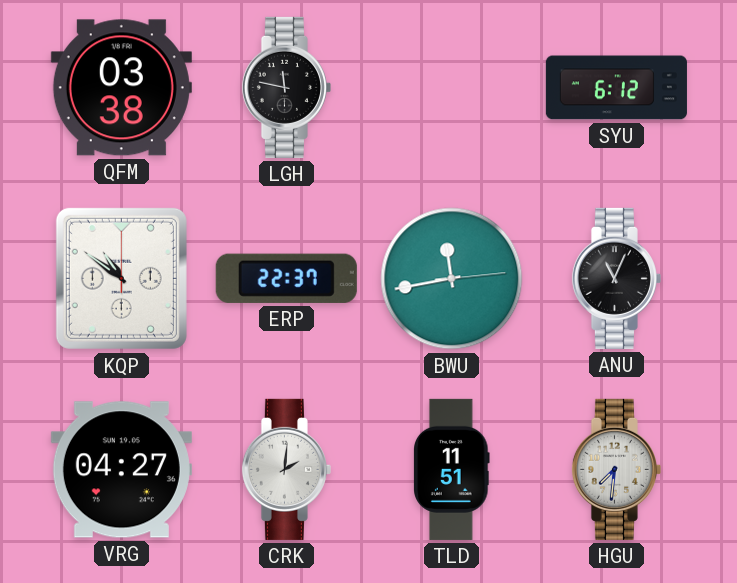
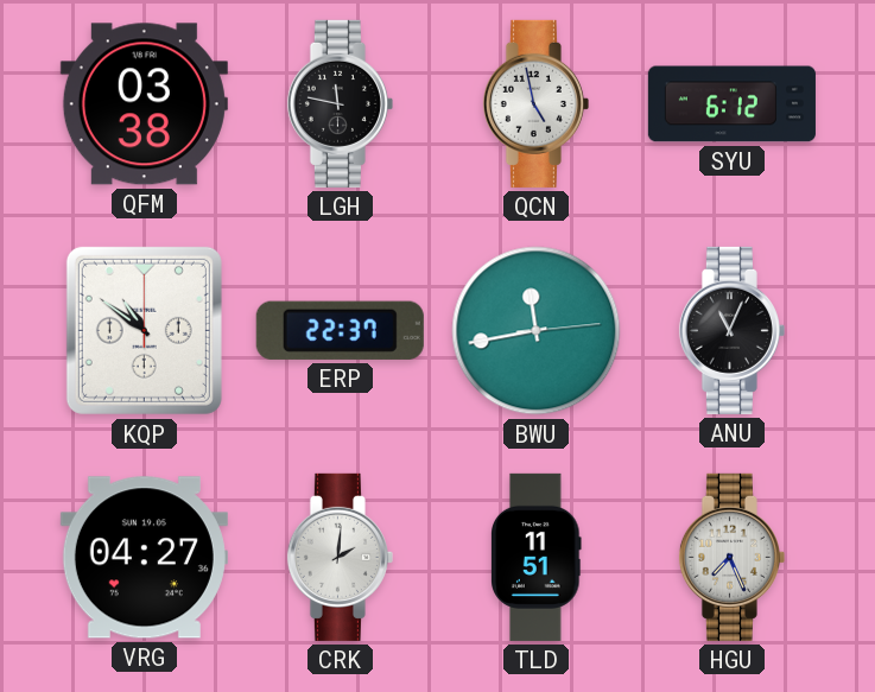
QCN: none -> 4:58
HGU: 7:31 -> 7:26
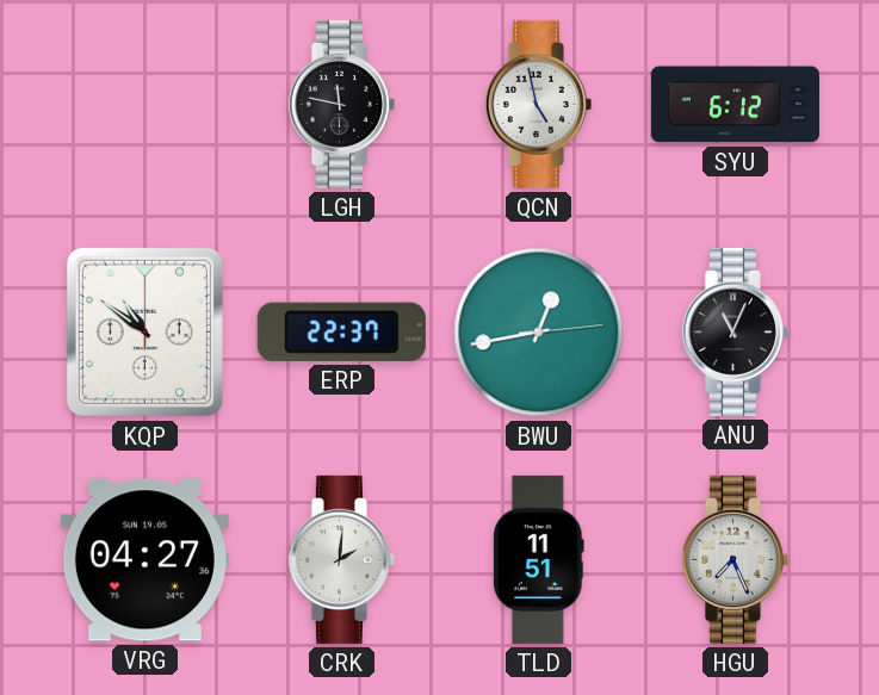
QFM: 03:38 -> none
BWU: 11:43 -> 12:43
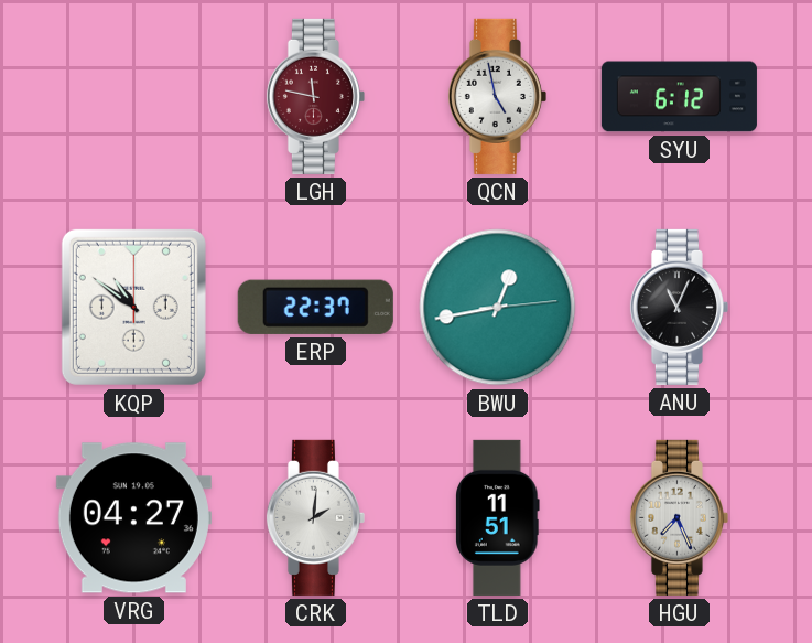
LGH dial: black -> burgundy
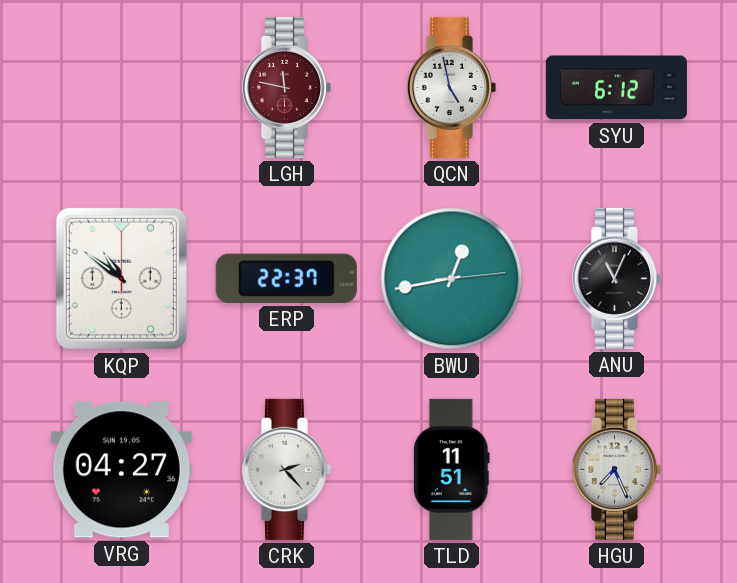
CRK: 2:01 -> 2:23
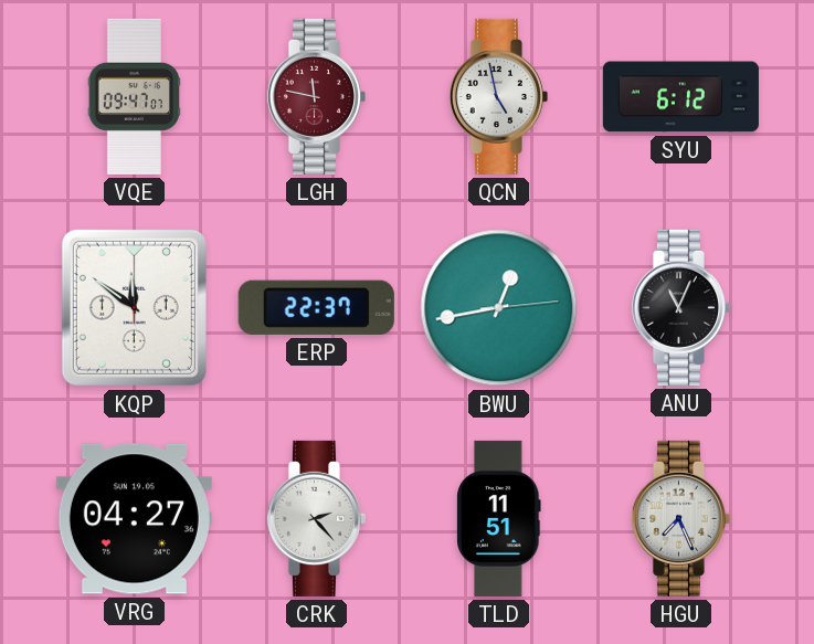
VQE: none -> 09:47
KQP: 10:51 -> 11:51
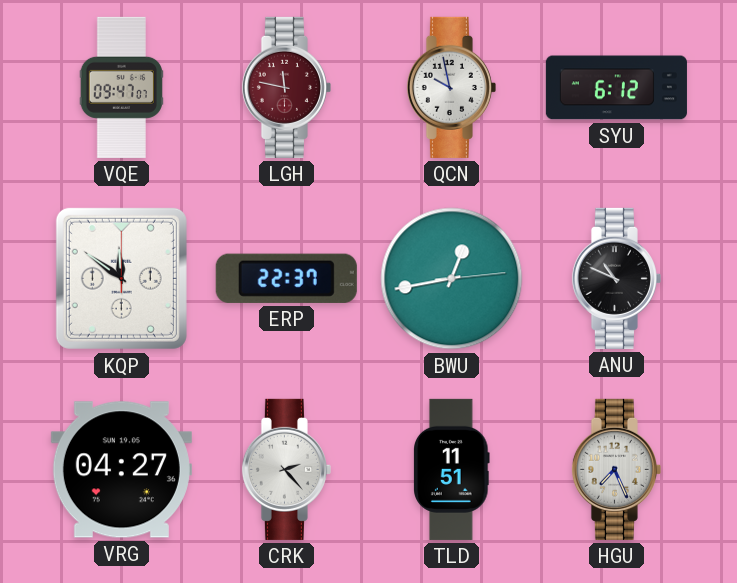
QCN: 4:58 -> 9:58
ANU: 11:04 -> 10:49
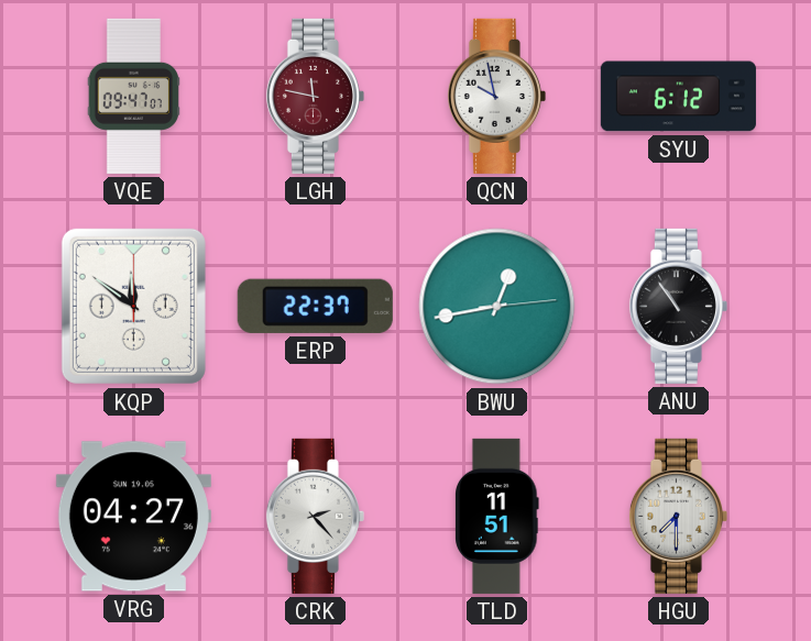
ANU: 10:49 -> 10:54
HGU: 7:26 -> 7:30
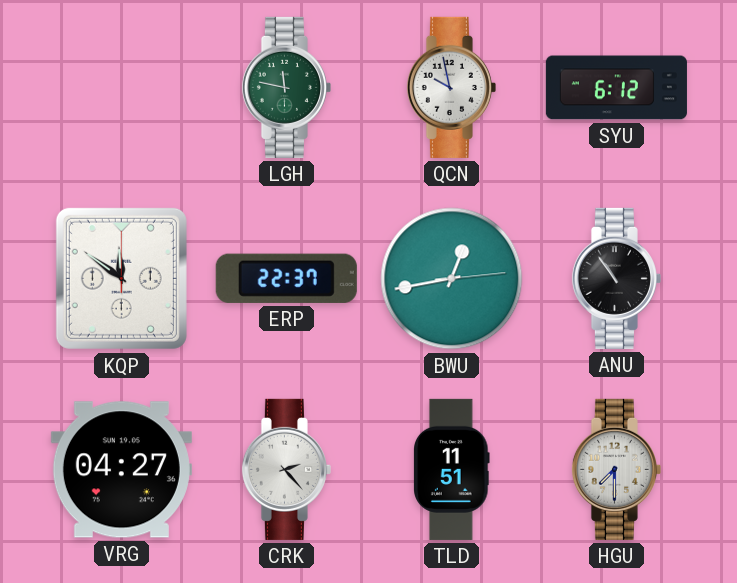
VQE: 09:47 -> none
LGH dial: burgundy -> green
